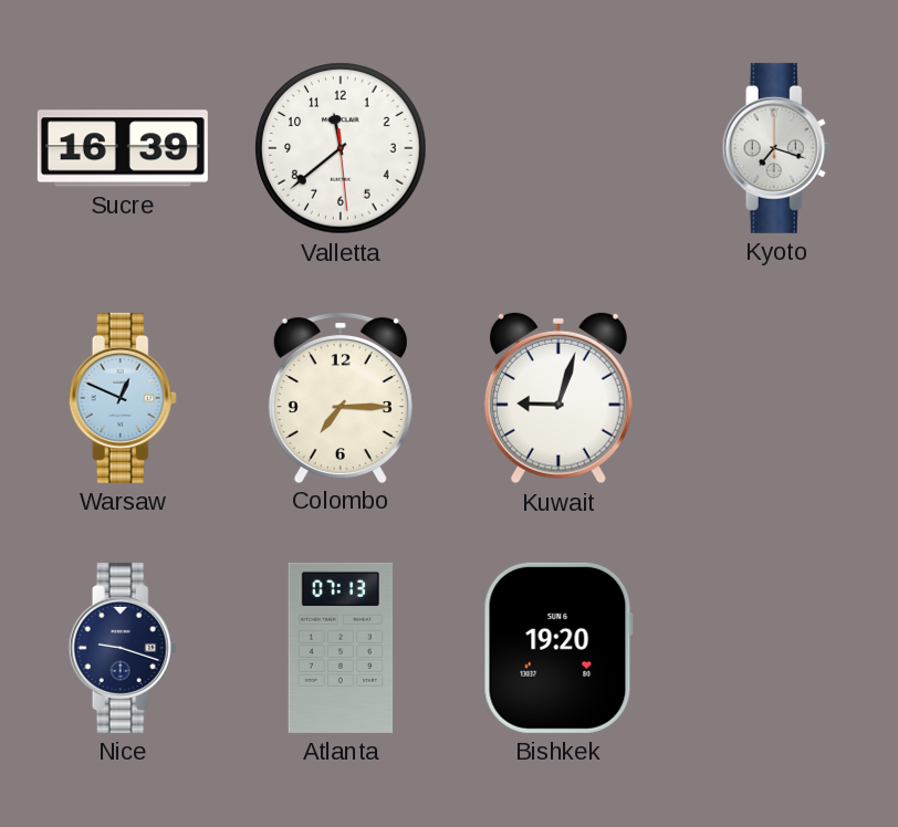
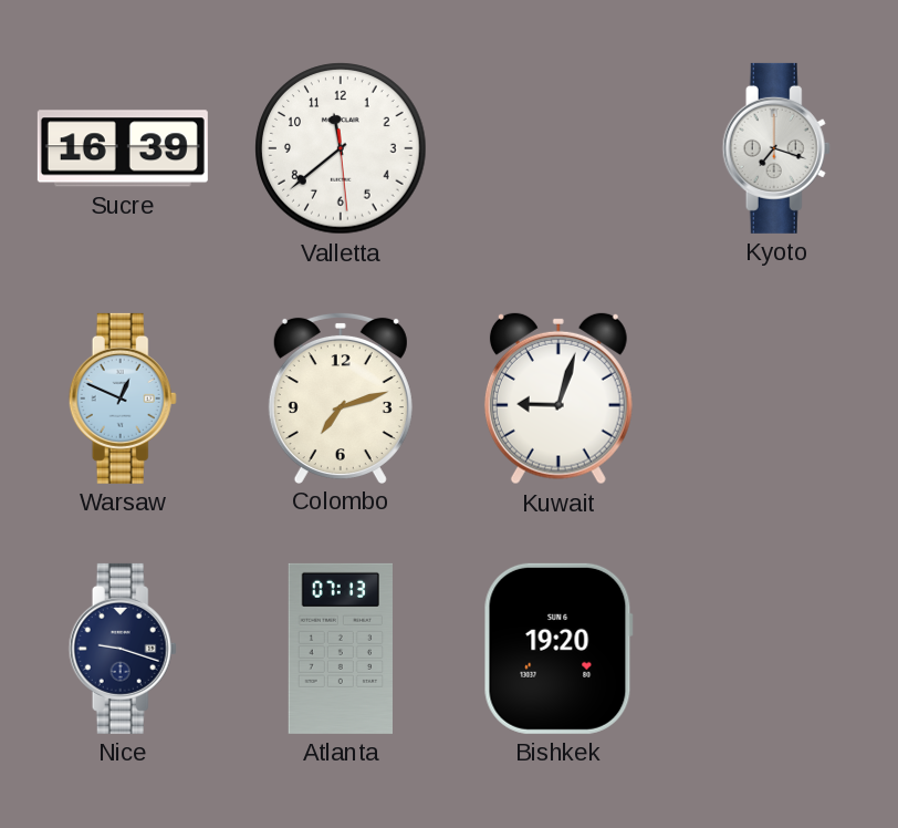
Colombo: 7:15 -> 7:12
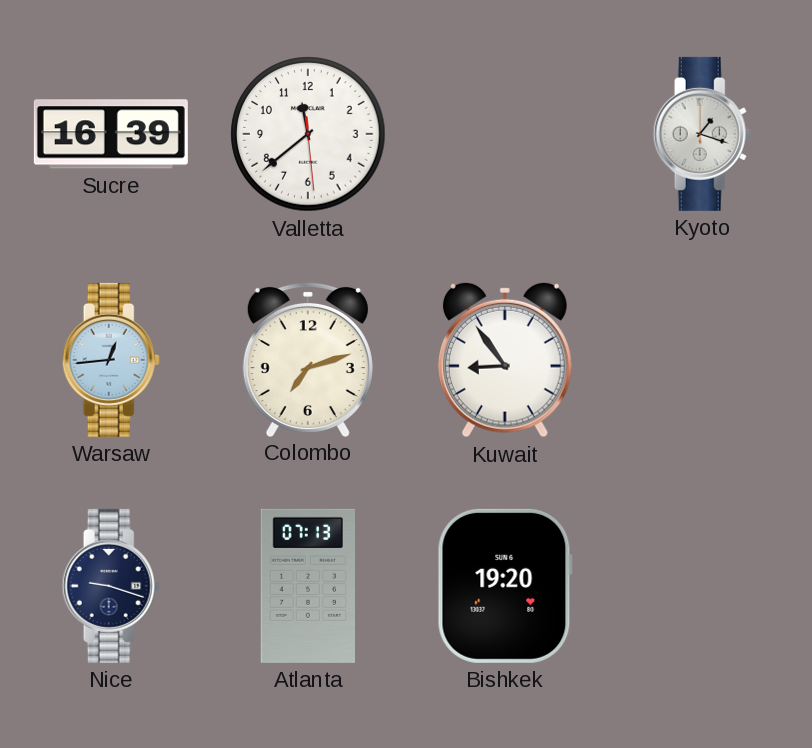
Kyoto: 7:18 -> 1:18
Warsaw: 12:49 -> 12:44
Kuwait: 9:03 -> 8:54
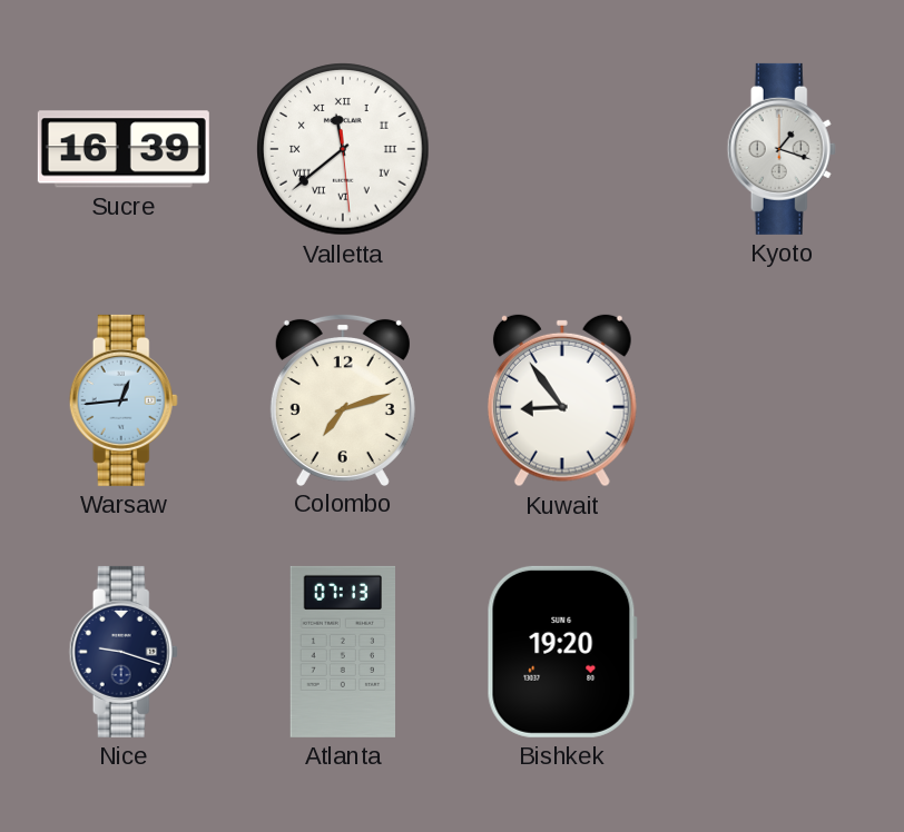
Valletta numerals: Arabic -> Roman
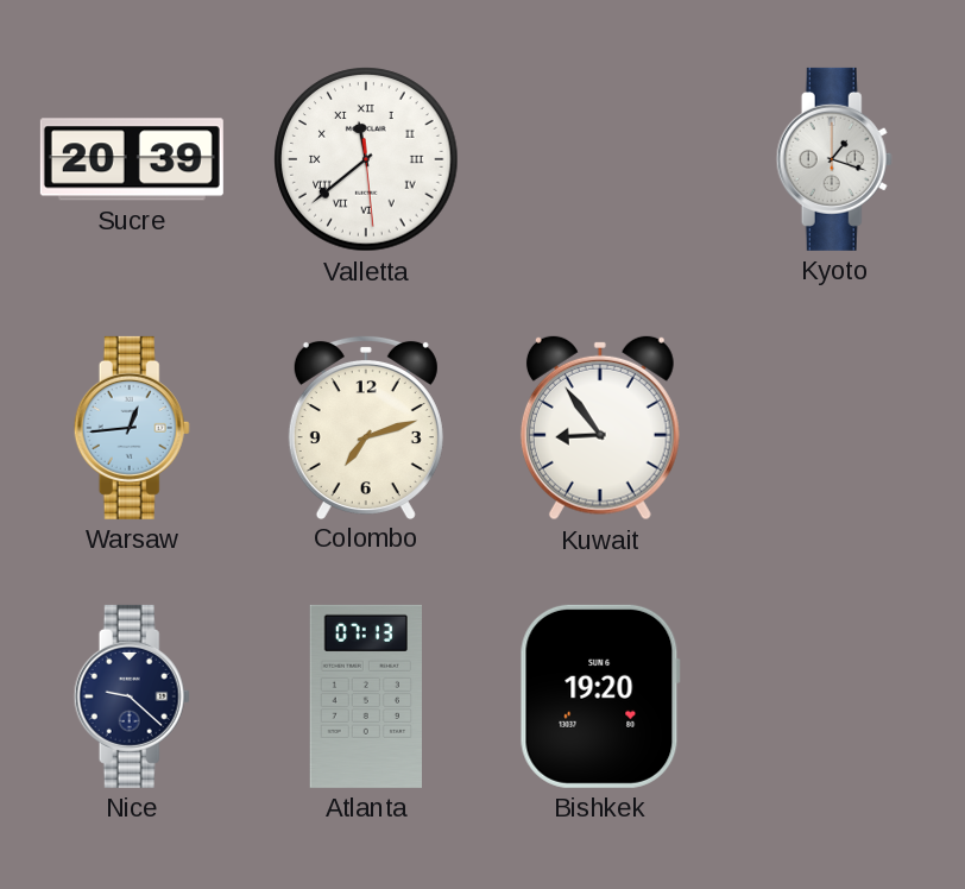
Sucre: 16:39 -> 20:39
Nice: 9:18 -> 9:22
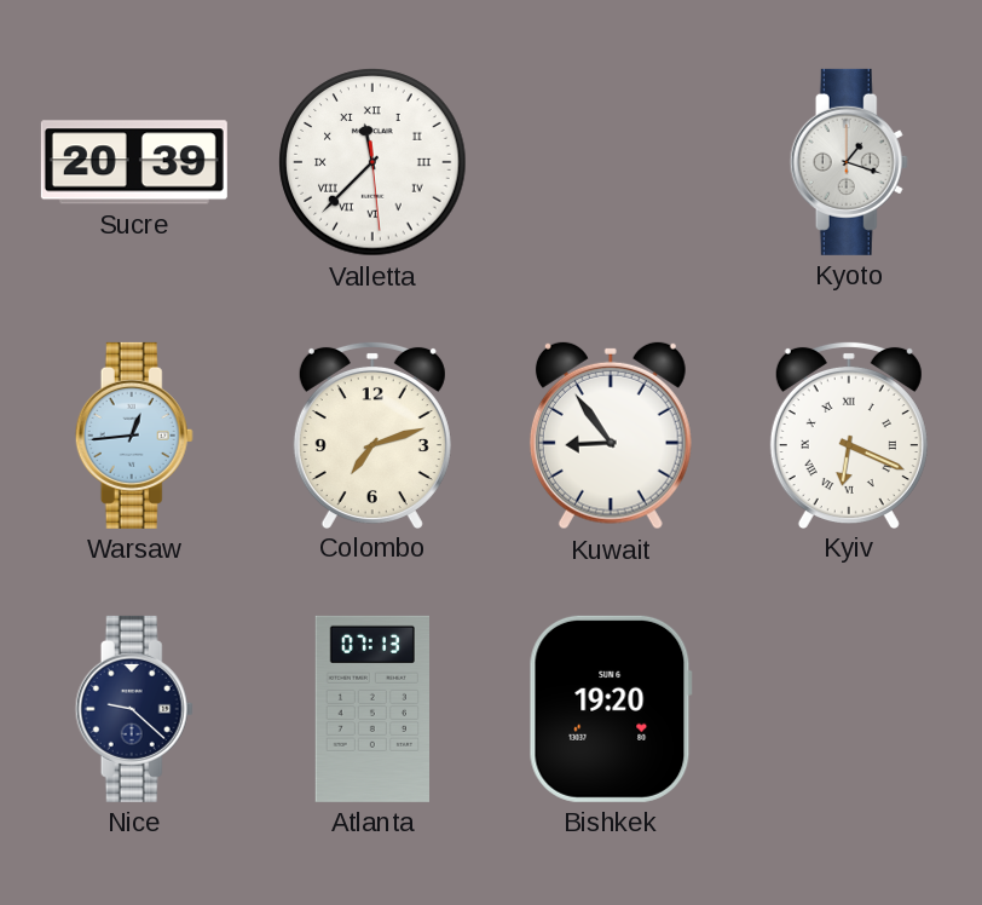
Valletta: 11:38 -> 11:37
Kyiv: none -> 6:19
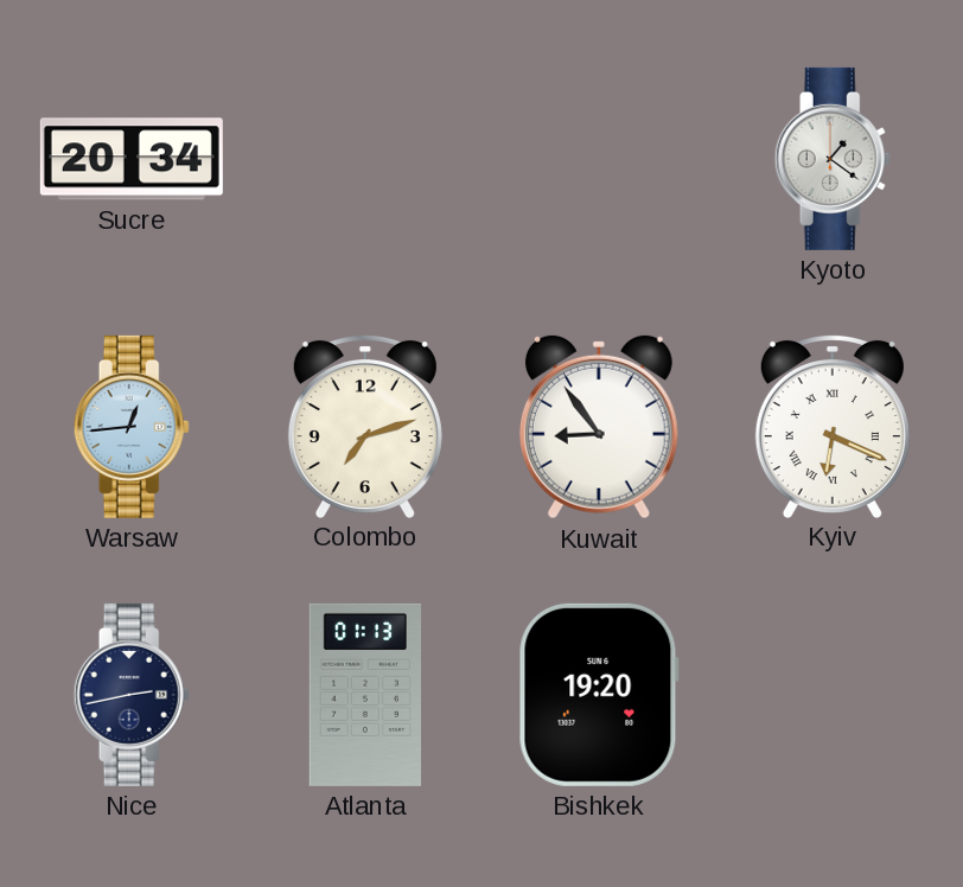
Sucre: 20:39 -> 20:34
Valletta: 11:37 -> none
Kyoto: 1:18 -> 1:21
Nice: 9:22 -> 2:43
Atlanta: 07:13 -> 01:13
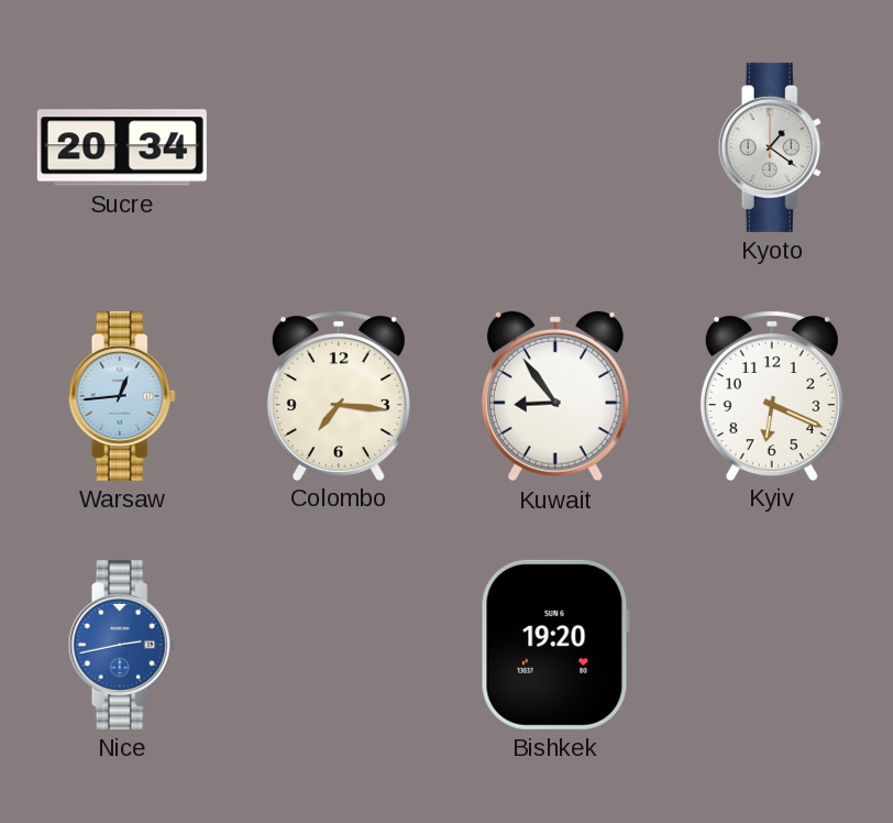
Colombo: 7:12 -> 7:16
Kyiv numerals: Roman -> Arabic
Nice dial: navy -> blue
Atlanta: 01:13 -> none
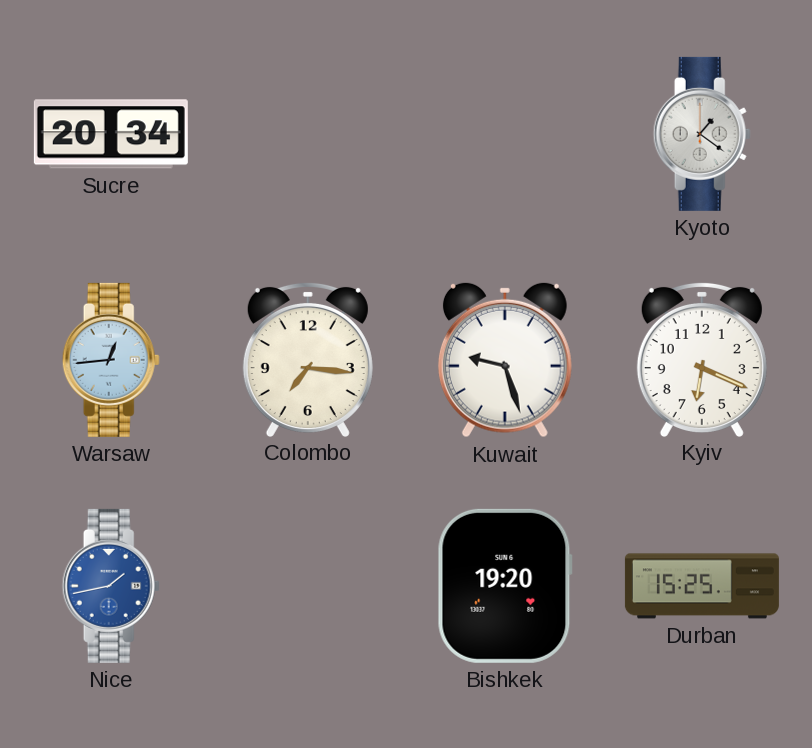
Kuwait: 8:54 -> 9:27
Nice: 2:43 -> 1:43
Durban: none -> 15:25
